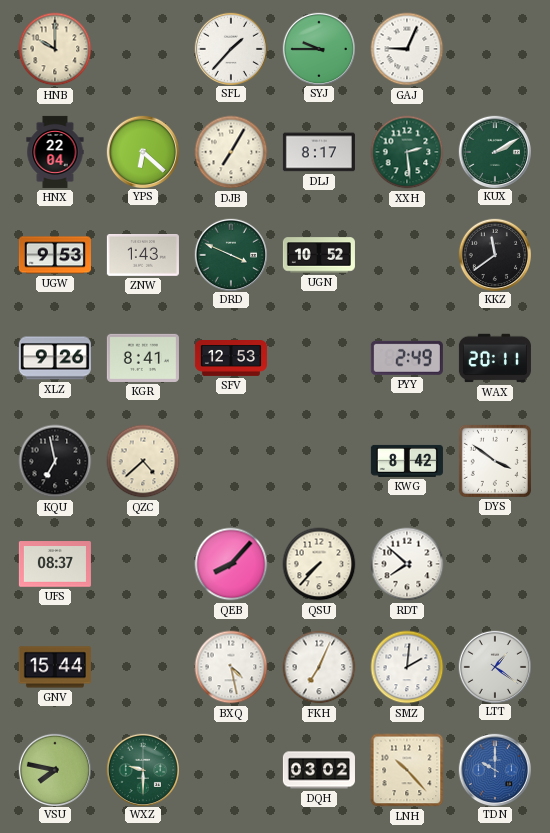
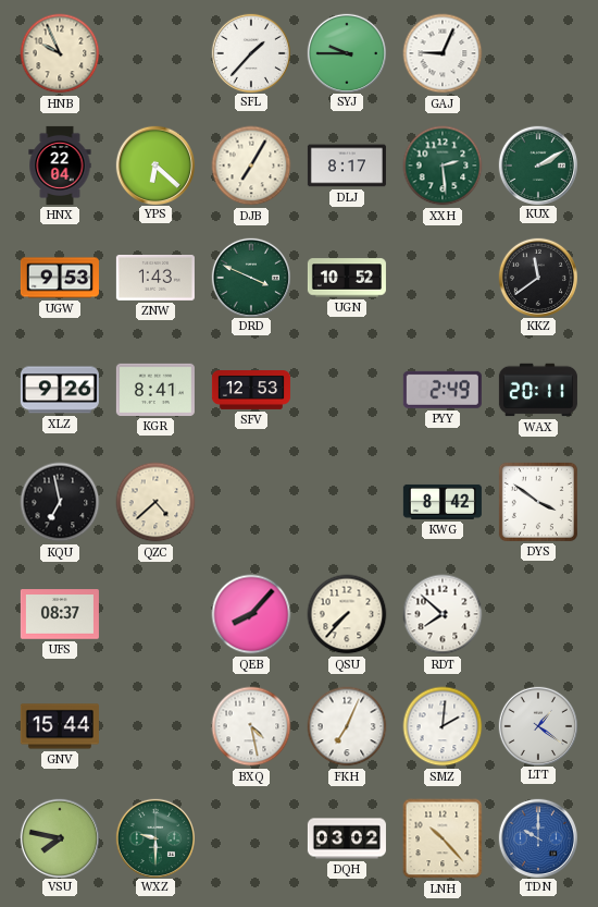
HNB: 10:00 -> 9:56
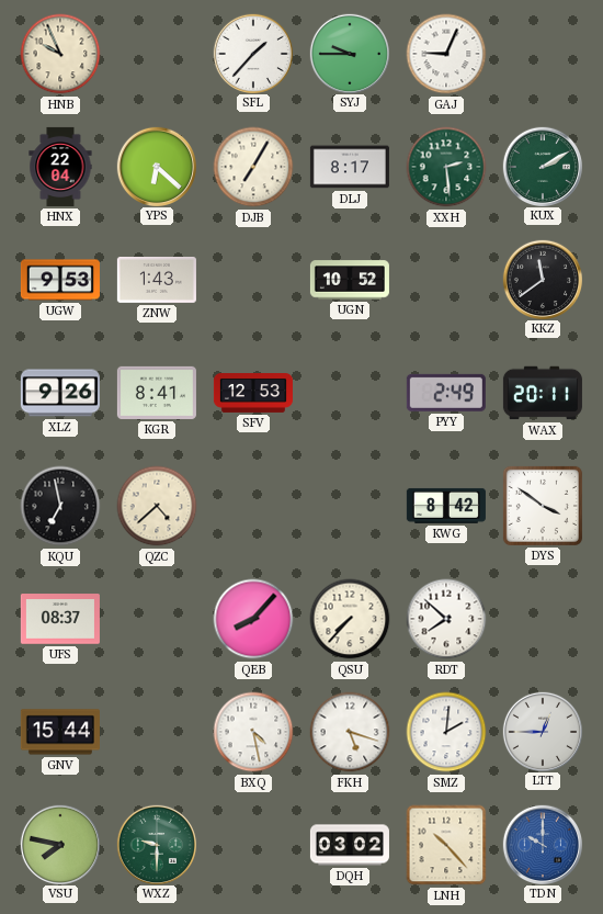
DRD: 3:49 -> none
FKH: 7:04 -> 5:18
LTT: 1:21 -> 12:45
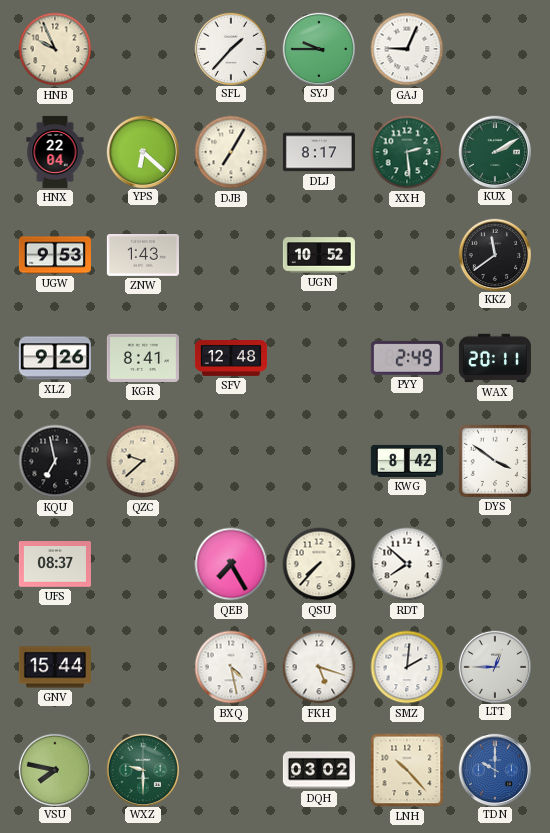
SFV: 12:53 -> 12:48
QZC: 4:38 -> 9:38
QEB: 8:07 -> 7:25
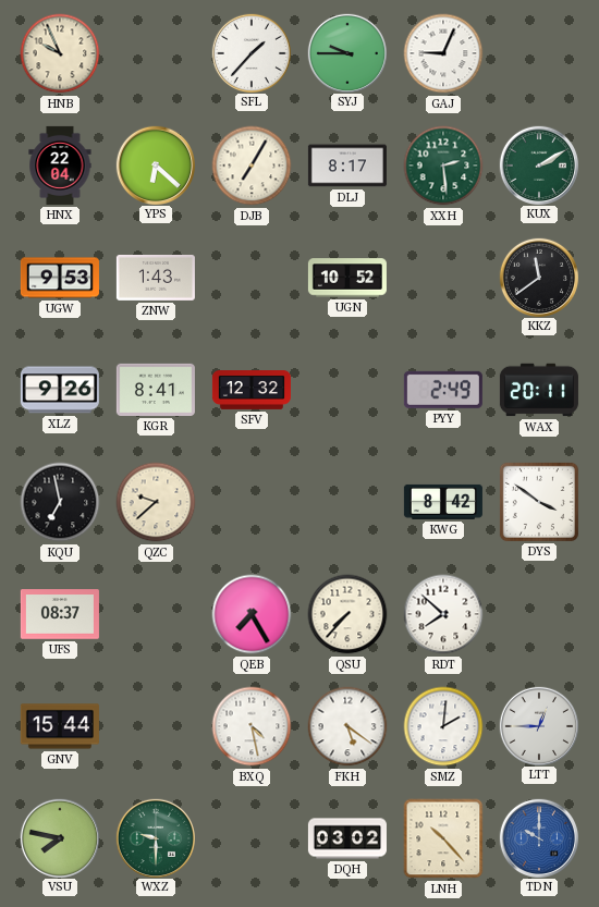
SFV: 12:48 -> 12:32
FKH: 5:18 -> 5:21
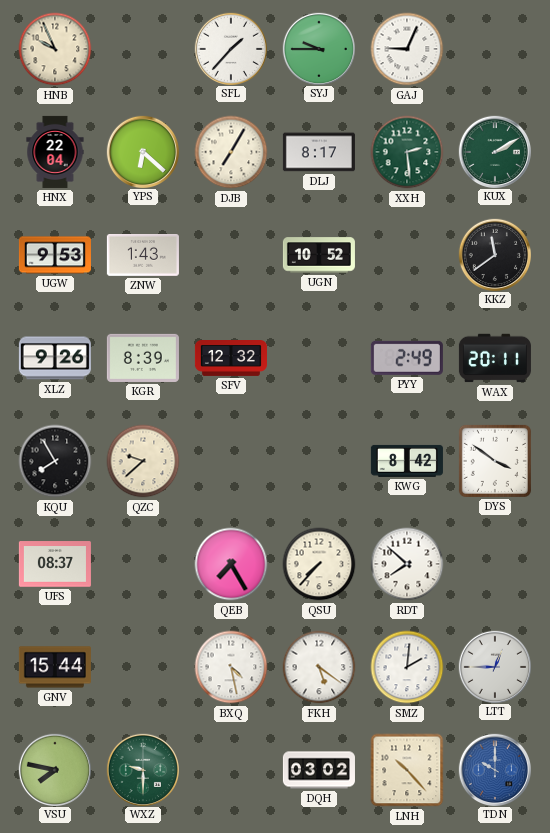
KGR: 8:41 -> 8:39
KQU: 6:58 -> 7:55
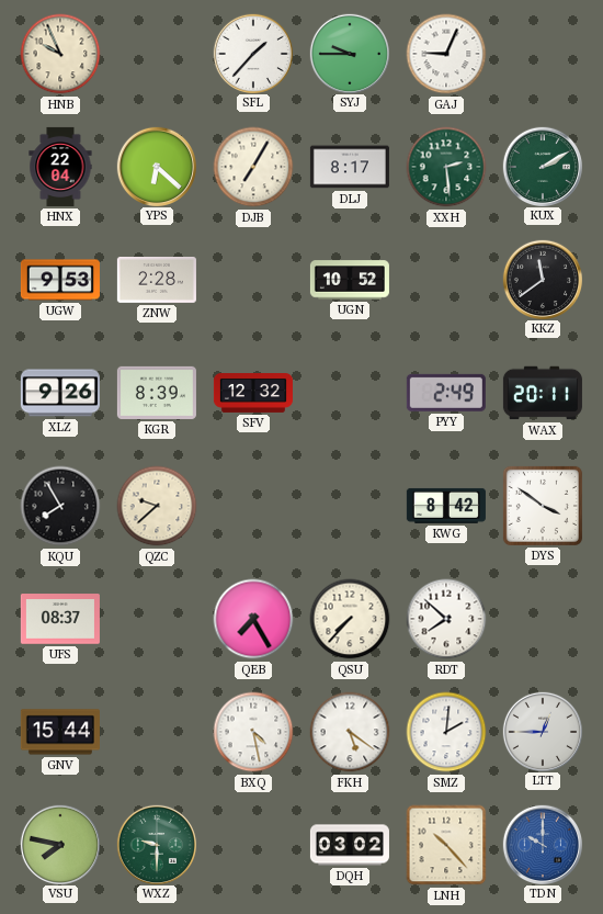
ZNW: 1:43 -> 2:28
